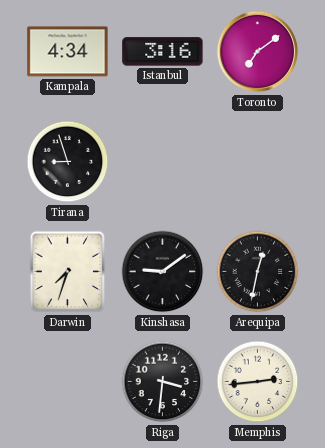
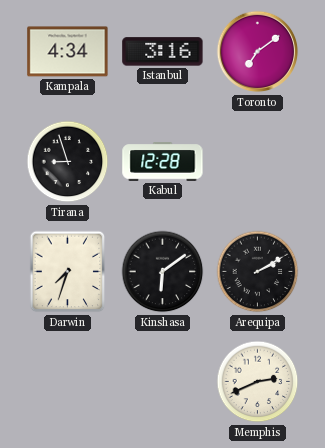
Kabul: none -> 12:28
Kinshasa: 9:09 -> 6:09
Arequipa: 12:32 -> 2:10
Riga: 3:31 -> none
Memphis: 2:44 -> 2:41
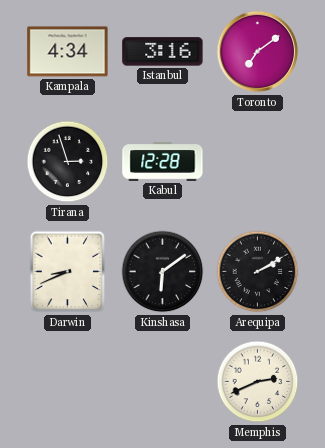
Tirana: 8:57 -> 2:57
Darwin: 7:33 -> 8:41
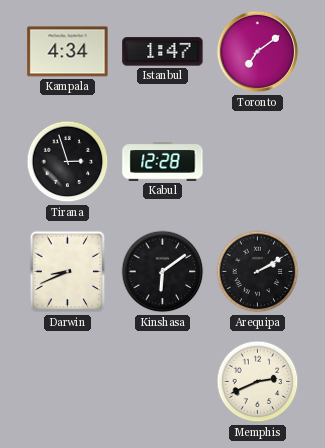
Istanbul: 3:16 -> 1:47
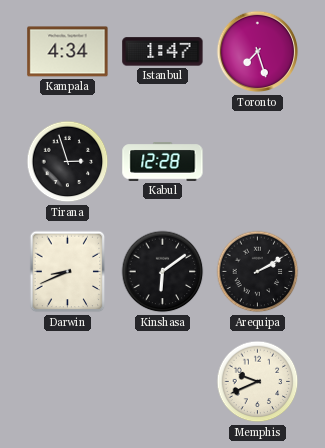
Toronto: 7:09 -> 7:27
Memphis: 2:41 -> 9:41
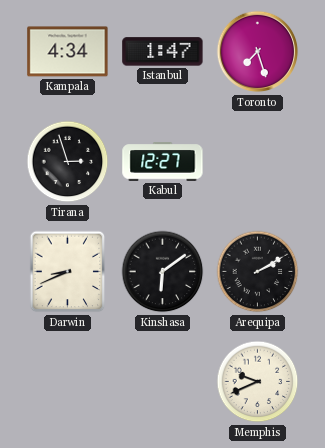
Kabul: 12:28 -> 12:27
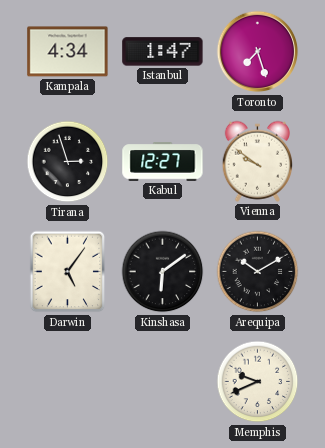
Vienna: none -> 9:51
Darwin: 8:41 -> 5:06
Arequipa: 2:10 -> 10:10
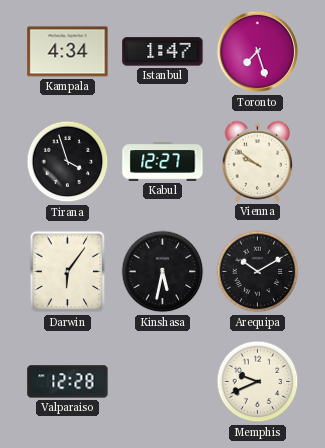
Tirana: 2:57 -> 3:57
Darwin: 5:06 -> 6:06
Kinshasa: 6:09 -> 5:32
Valparaiso: none -> 12:28
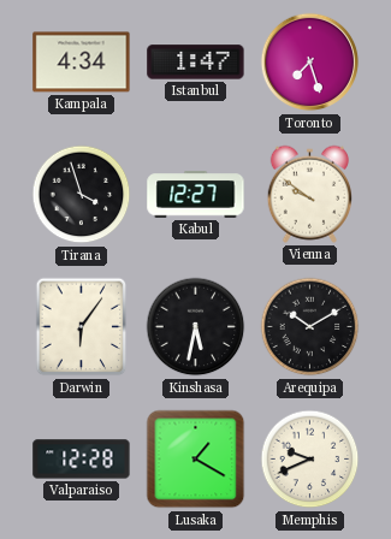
Lusaka: none -> 1:20
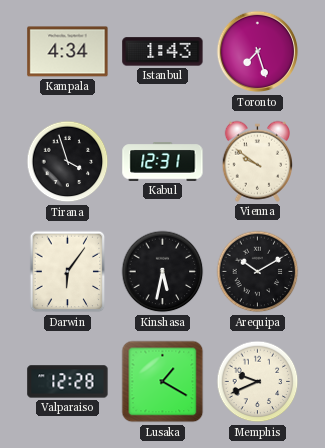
Istanbul: 1:47 -> 1:43
Kabul: 12:27 -> 12:31
